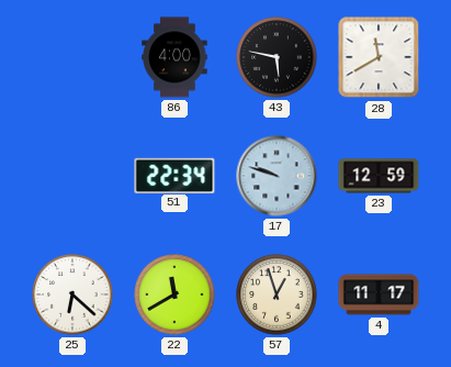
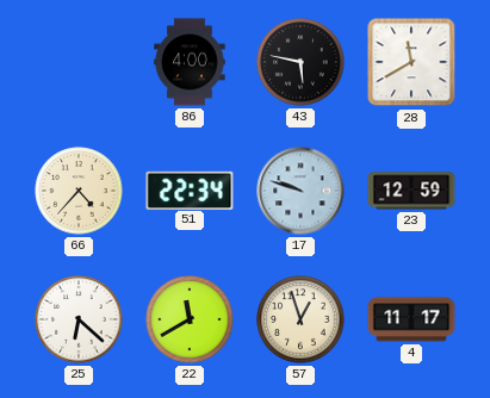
66: none -> 4:37
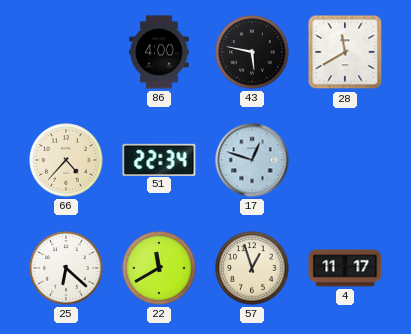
17: 9:48 -> 12:48
23: 12:59 -> none
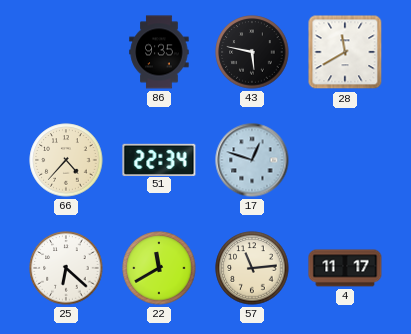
86: 4:00 -> 9:35
57: 12:57 -> 11:14
